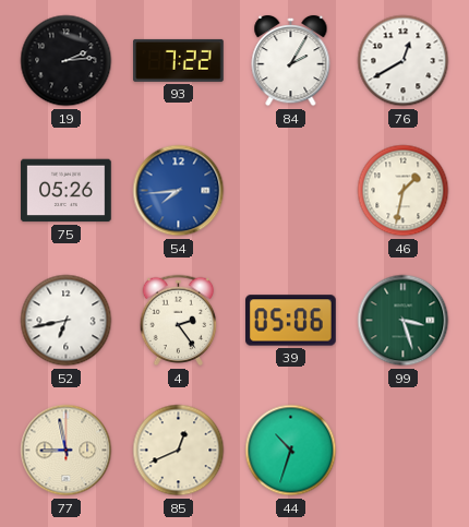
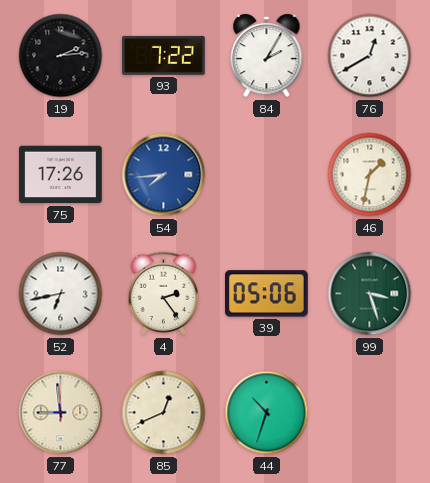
75: 05:26 -> 17:26
77: 8:58 -> 8:59
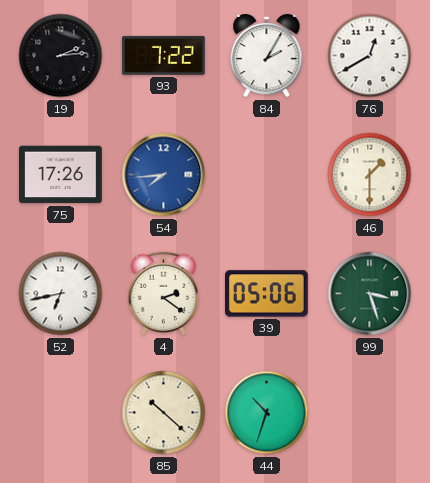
46: 1:32 -> 1:30
4: 2:24 -> 2:21
77: 8:59 -> none
85: 12:41 -> 10:22
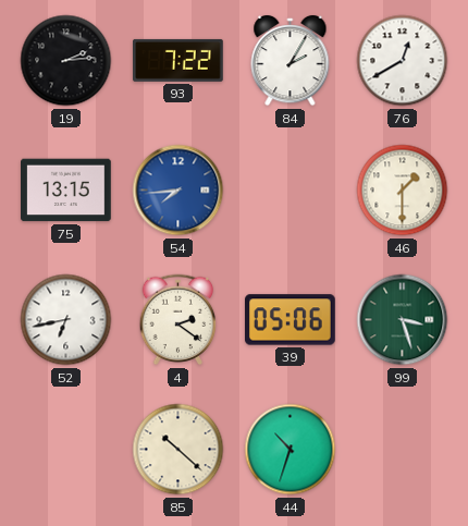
75: 17:26 -> 13:15
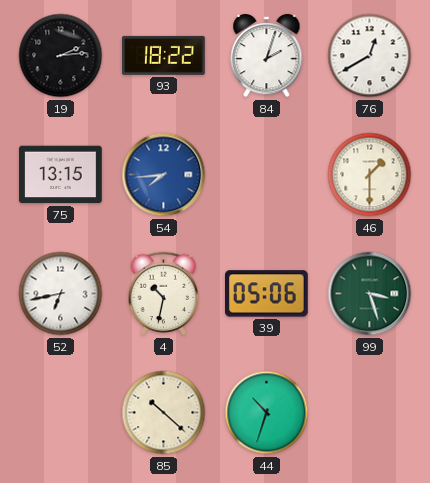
93: 7:22 -> 18:22
84: 2:05 -> 2:03
4: 2:21 -> 10:32
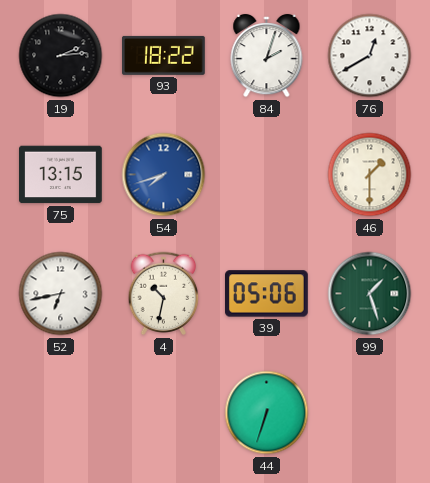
54: 7:44 -> 7:42
99: 3:27 -> 1:27
85: 10:22 -> none
44: 10:33 -> 6:33
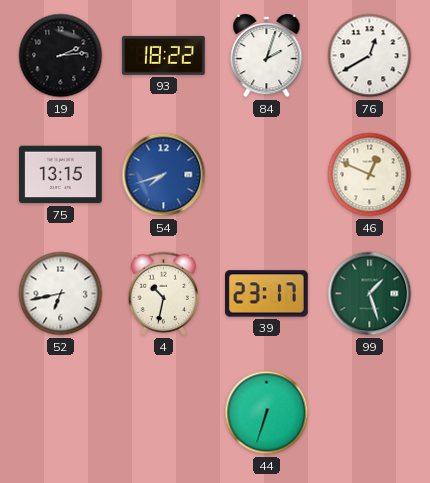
46: 1:30 -> 12:49
39: 05:06 -> 23:17
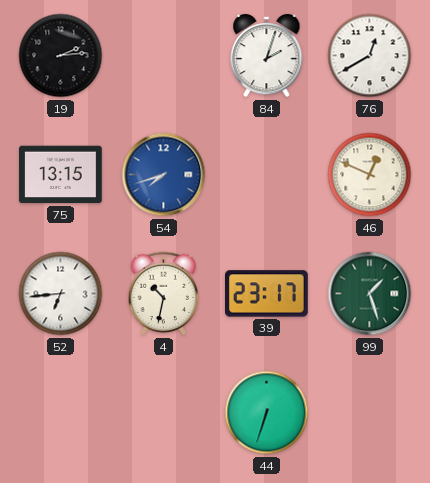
93: 18:22 -> none
52: 6:43 -> 6:44
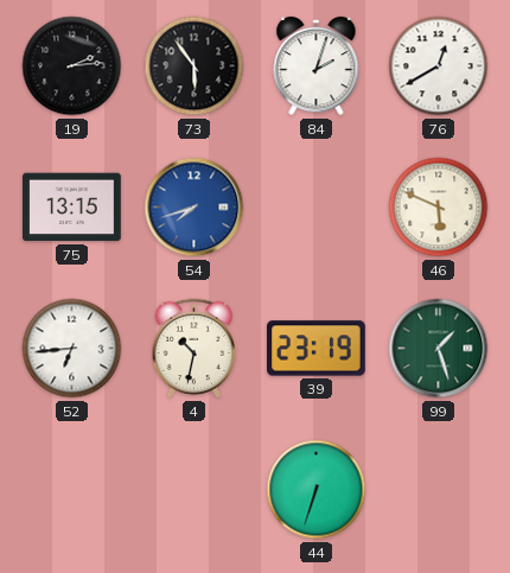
73: none -> 5:54
46: 12:49 -> 5:49
39: 23:17 -> 23:19
